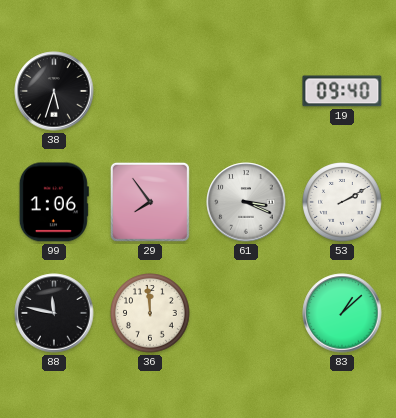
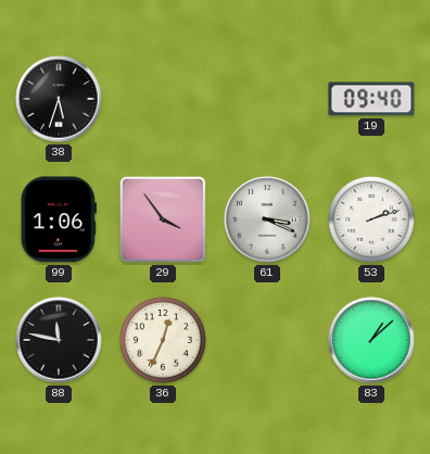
29: 7:54 -> 3:54
53: 2:10 -> 2:12
36: 11:59 -> 12:34
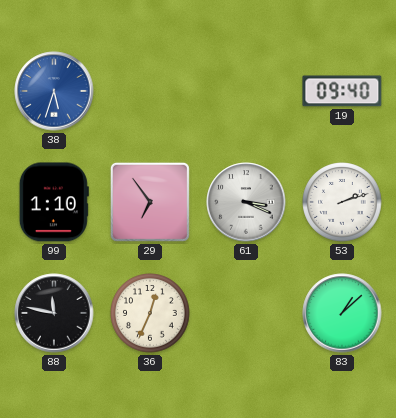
38 dial: black -> blue
99: 1:06 -> 1:10
29: 3:54 -> 6:54
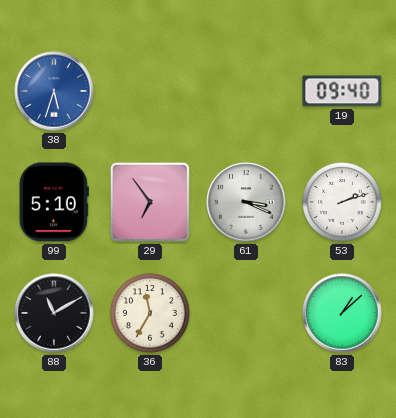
99: 1:10 -> 5:10
88: 11:47 -> 11:10
36: 12:34 -> 11:35
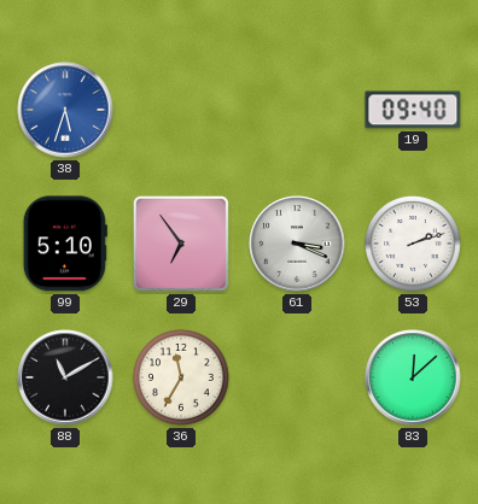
83: 1:08 -> 12:08
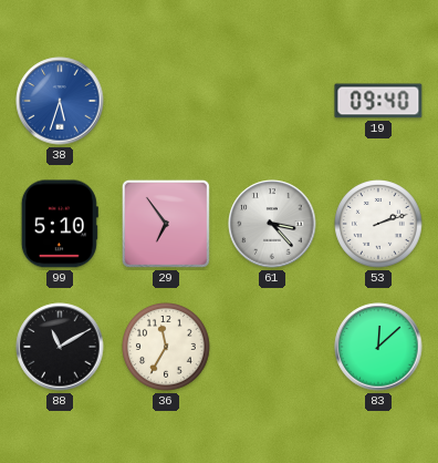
61: 3:19 -> 3:23
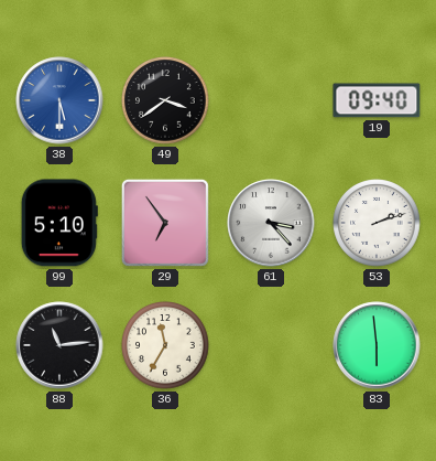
38: 5:33 -> 5:30
49: none -> 3:39
88: 11:10 -> 11:14
83: 12:08 -> 5:59
